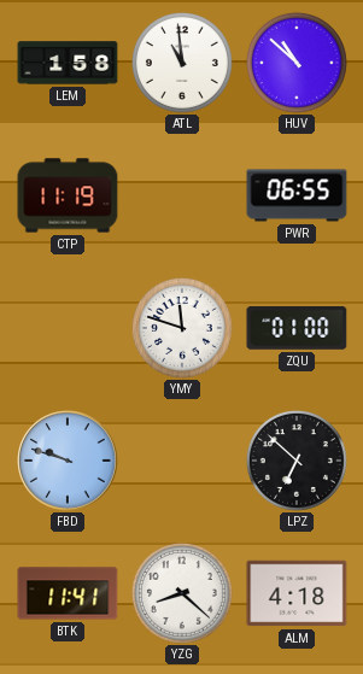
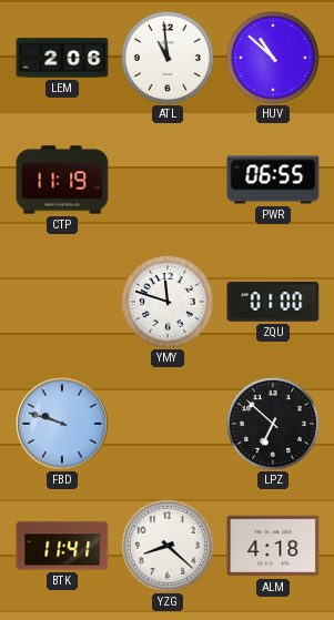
LEM: 1:58 -> 2:06
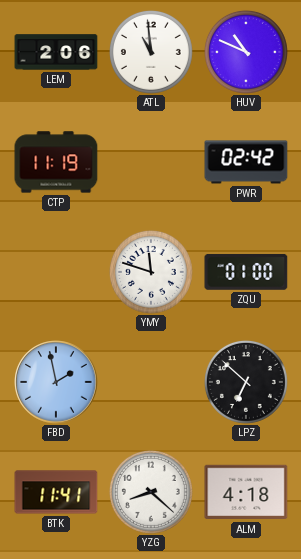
HUV: 10:52 -> 10:49
PWR: 06:55 -> 02:42
FBD: 9:48 -> 1:58
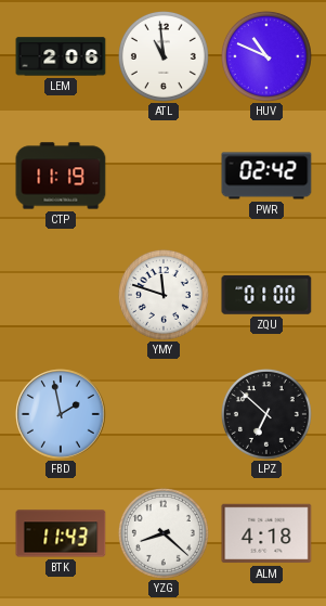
BTK: 11:41 -> 11:43
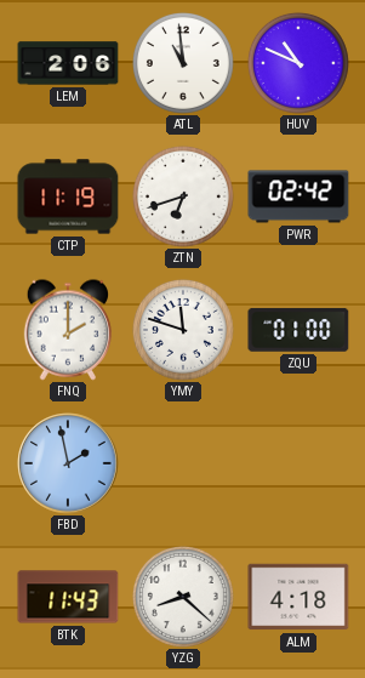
ZTN: none -> 6:42
FNQ: none -> 2:00
LPZ: 6:52 -> none
